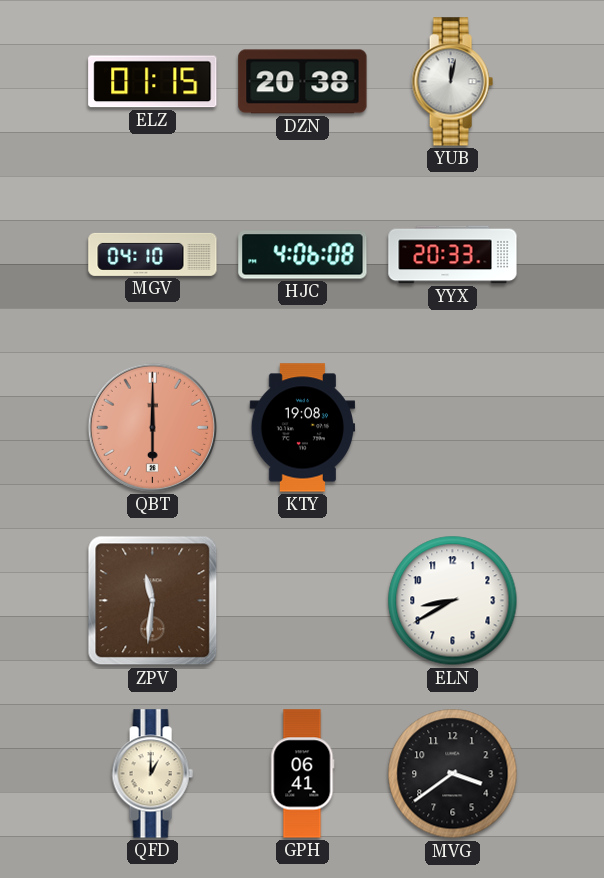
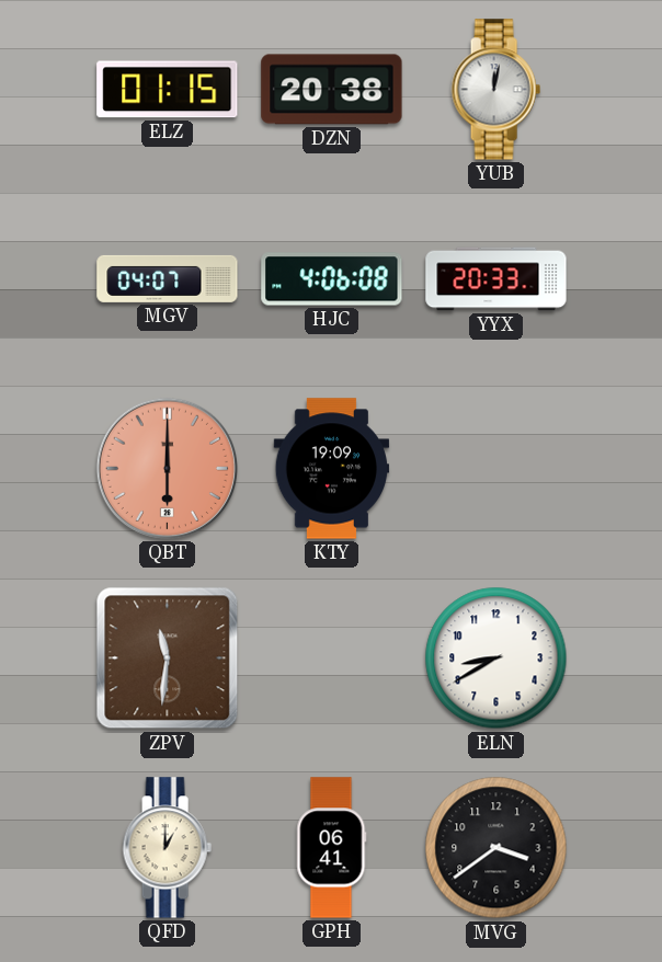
MGV: 04:10 -> 04:07
KTY: 19:08 -> 19:09
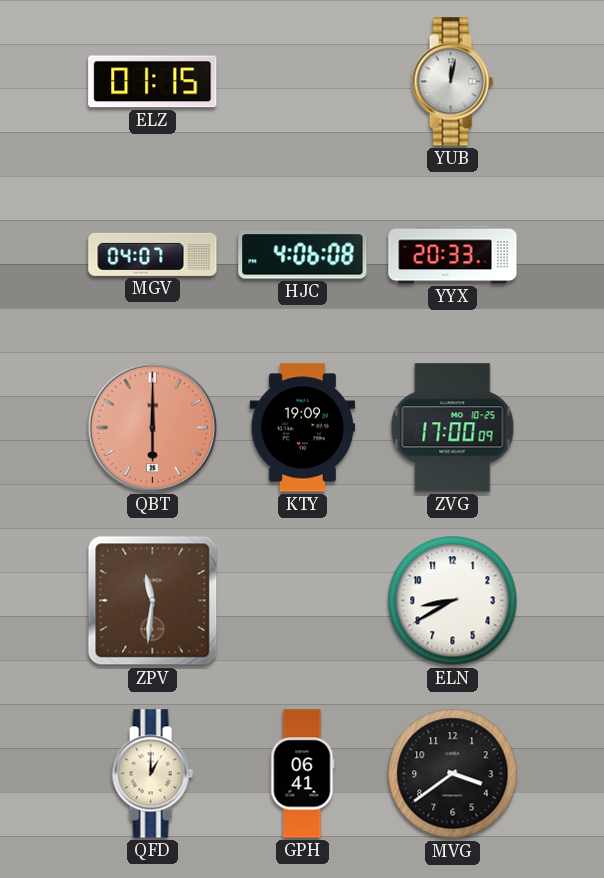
DZN: 20:38 -> none
ZVG: none -> 17:00
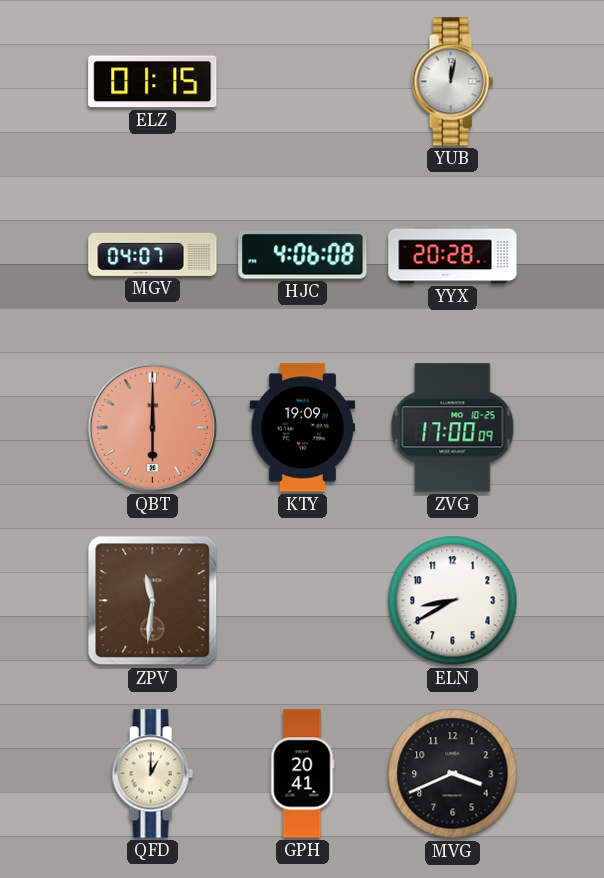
YYX: 20:33 -> 20:28
GPH: 06:41 -> 20:41
MVG: 3:39 -> 3:41
